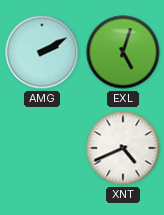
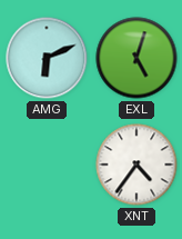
AMG: 2:10 -> 6:11
XNT: 4:41 -> 4:36
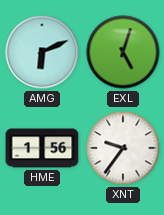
HME: none -> 1:56
XNT: 4:36 -> 9:36
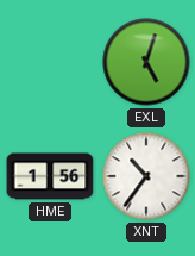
AMG: 6:11 -> none
XNT: 9:36 -> 10:36
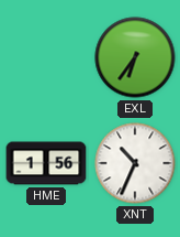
EXL: 5:03 -> 6:36
XNT: 10:36 -> 10:34
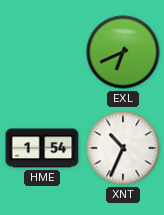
EXL: 6:36 -> 6:41
HME: 1:56 -> 1:54
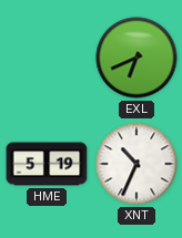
HME: 1:54 -> 5:19
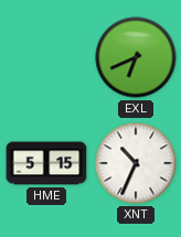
HME: 5:19 -> 5:15
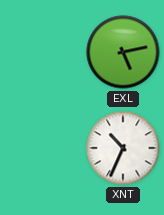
EXL: 6:41 -> 5:13
HME: 5:15 -> none
